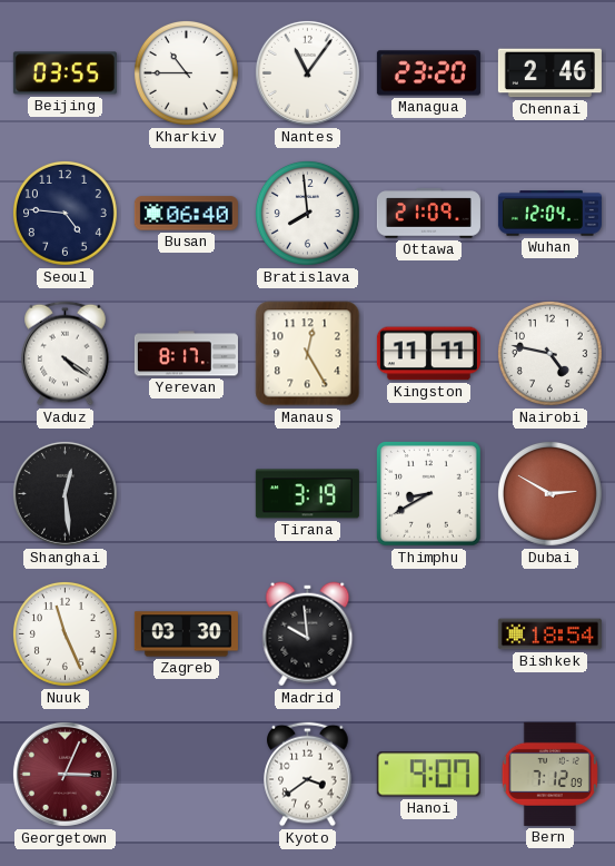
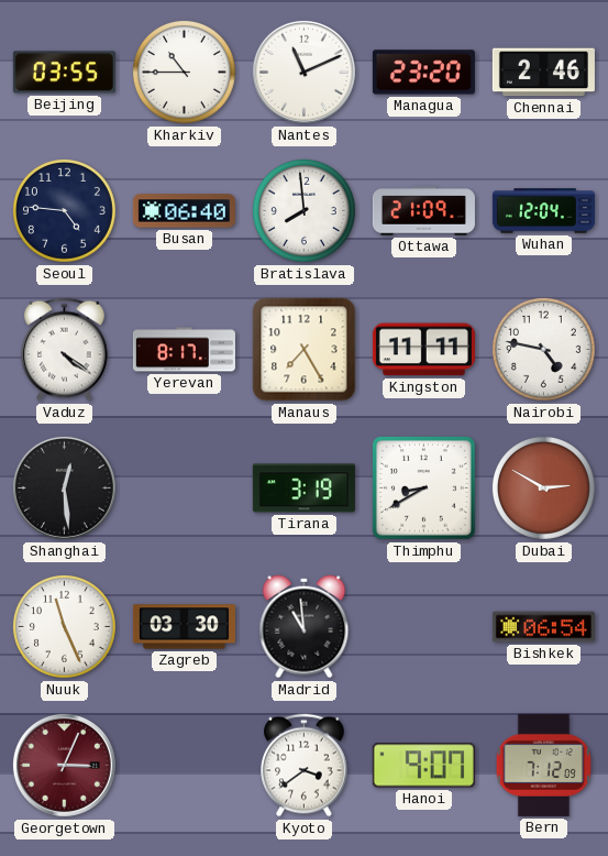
Nantes: 11:06 -> 11:11
Manaus: 12:25 -> 7:25
Madrid: 9:59 -> 10:59
Bishkek: 18:54 -> 06:54
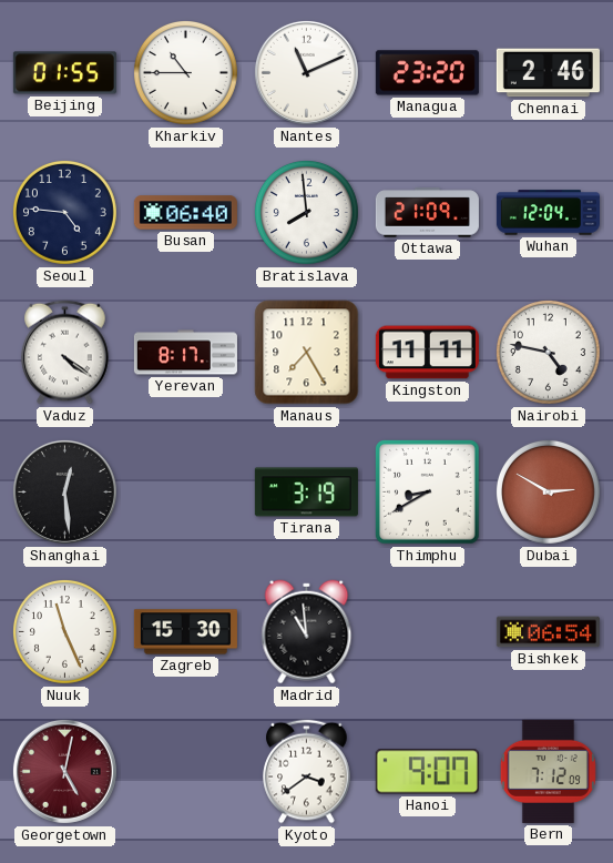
Beijing: 03:55 -> 01:55
Zagreb: 03:30 -> 15:30
Georgetown: 3:04 -> 5:02
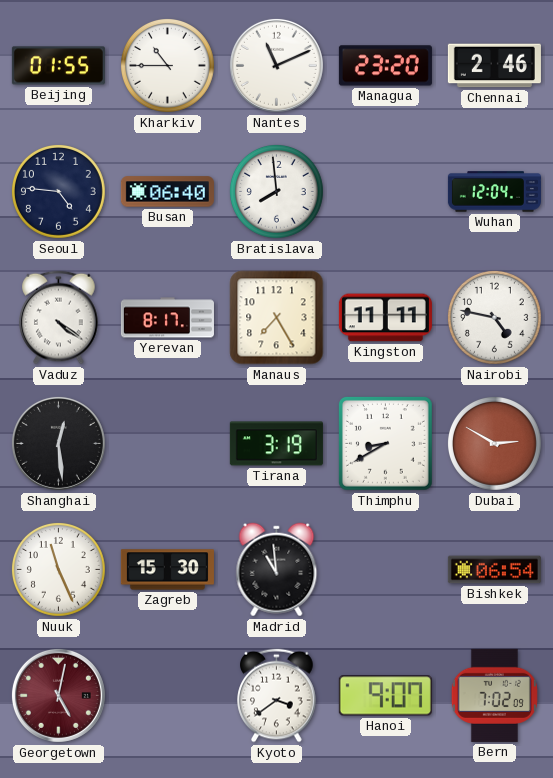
Ottawa: 21:09 -> none
Bern: 7:12 -> 7:02
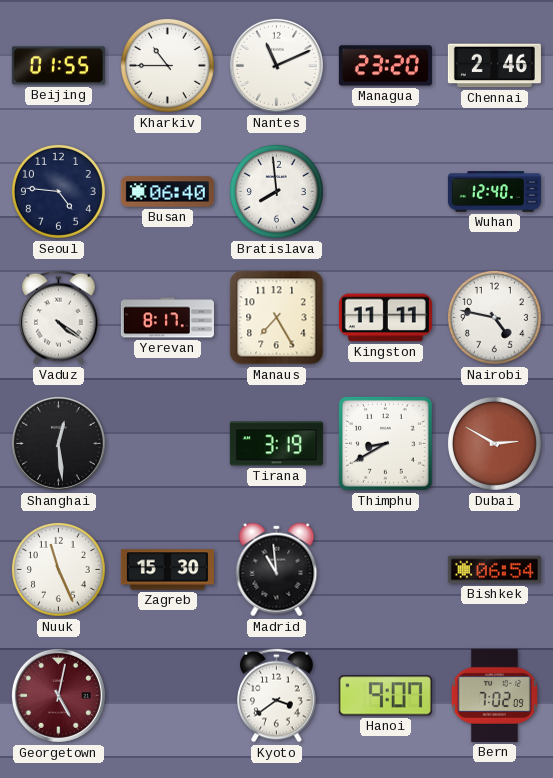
Wuhan: 12:04 -> 12:40
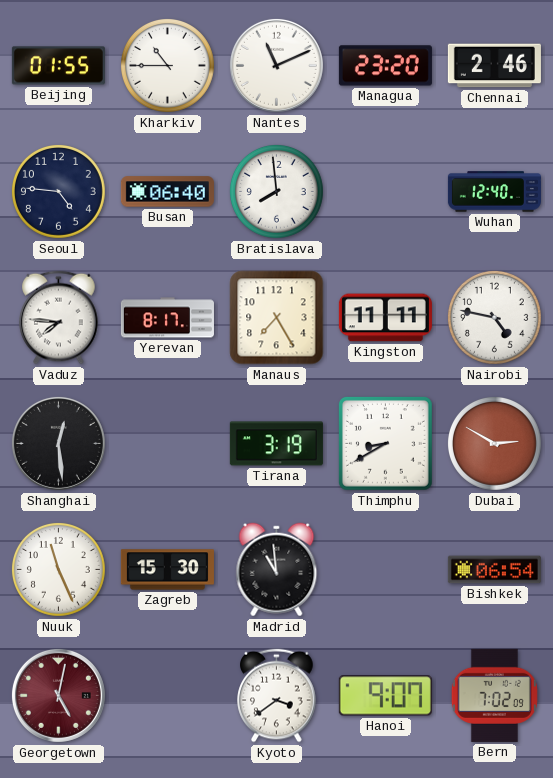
Vaduz: 4:21 -> 7:46
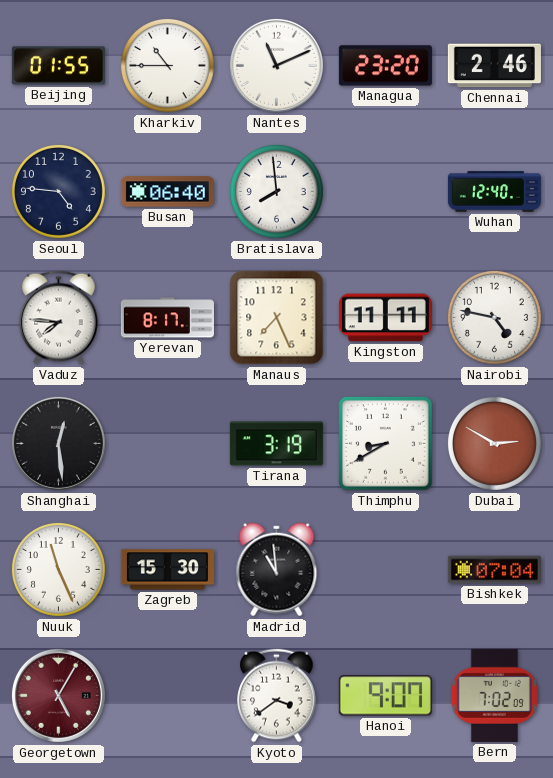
Manaus: 7:25 -> 7:26
Bishkek: 06:54 -> 07:04
Georgetown: 5:02 -> 5:05
